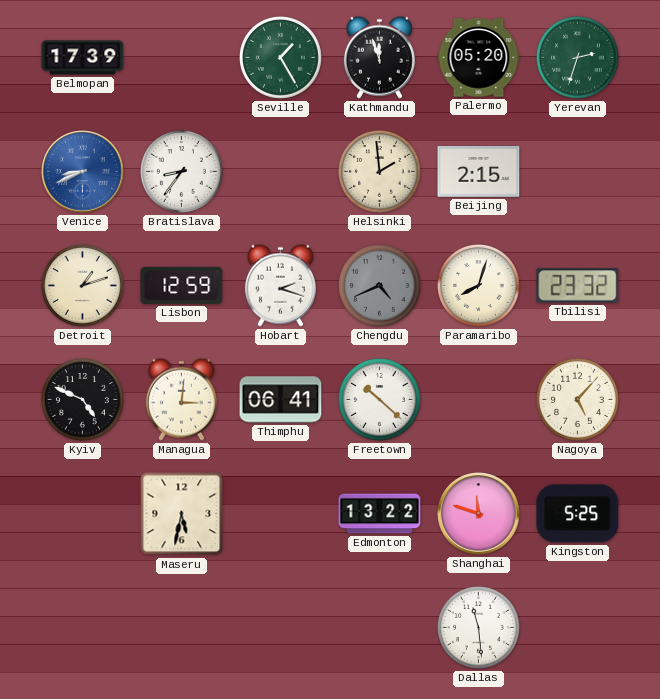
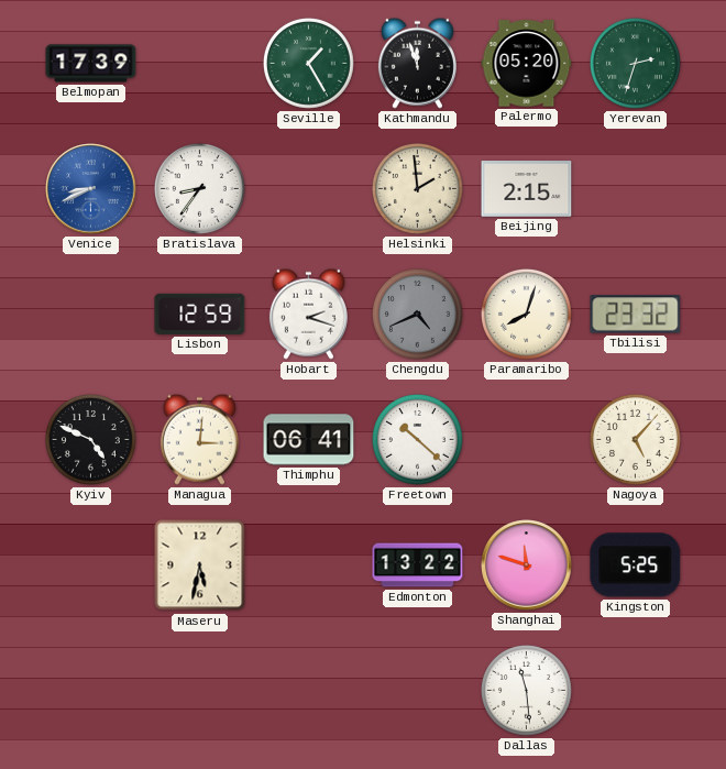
Detroit: 1:12 -> none
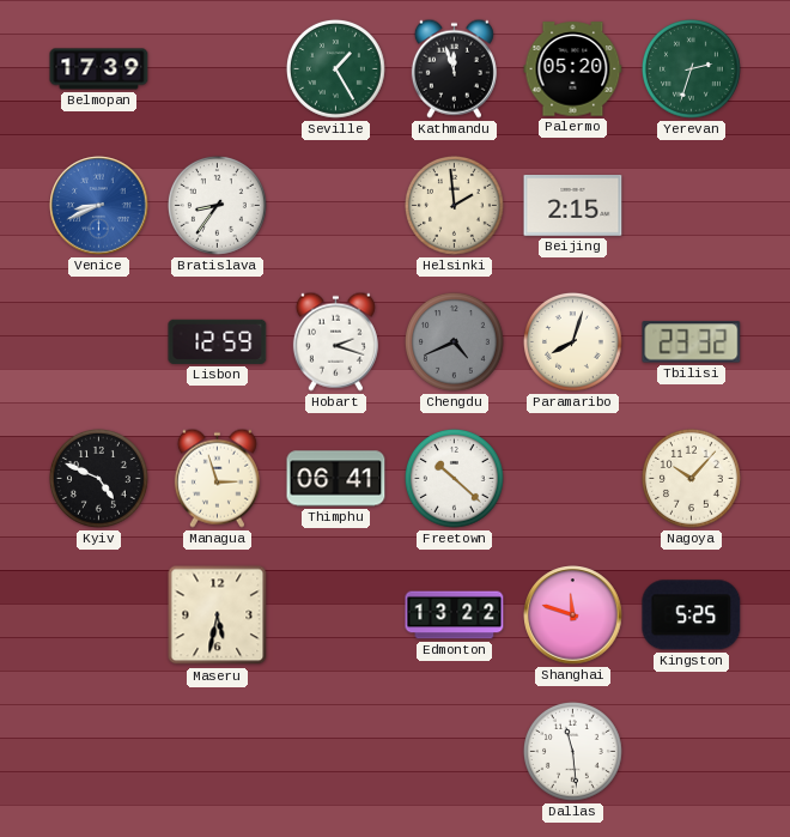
Managua: 3:01 -> 2:57
Nagoya: 5:07 -> 10:07
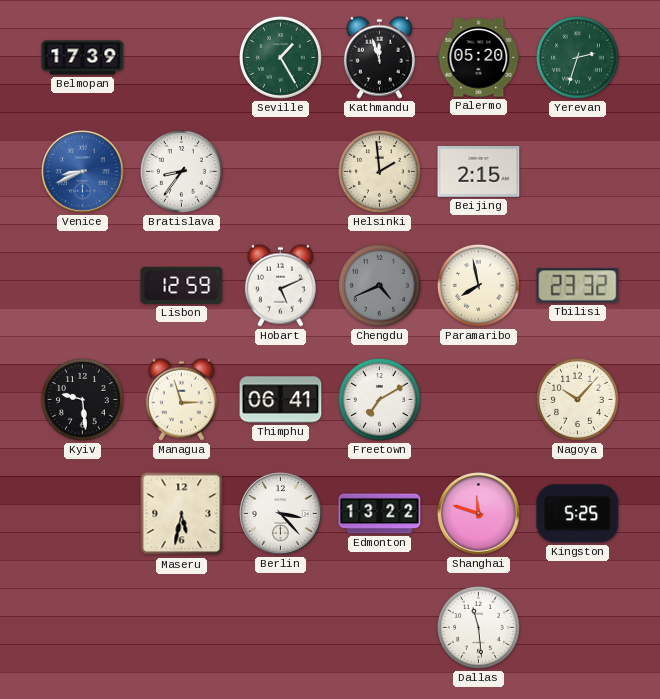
Hobart: 2:18 -> 5:11
Paramaribo: 8:03 -> 7:58
Kyiv: 4:49 -> 9:29
Freetown: 10:22 -> 7:10
Berlin: none -> 3:23
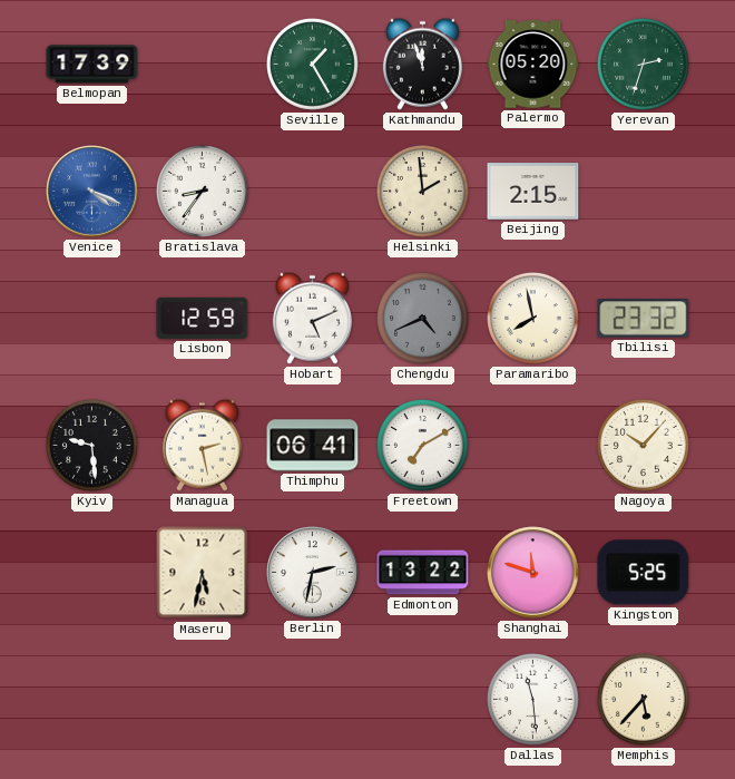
Venice: 8:41 -> 4:19
Managua: 2:57 -> 2:28
Berlin: 3:23 -> 2:32
Memphis: none -> 5:37
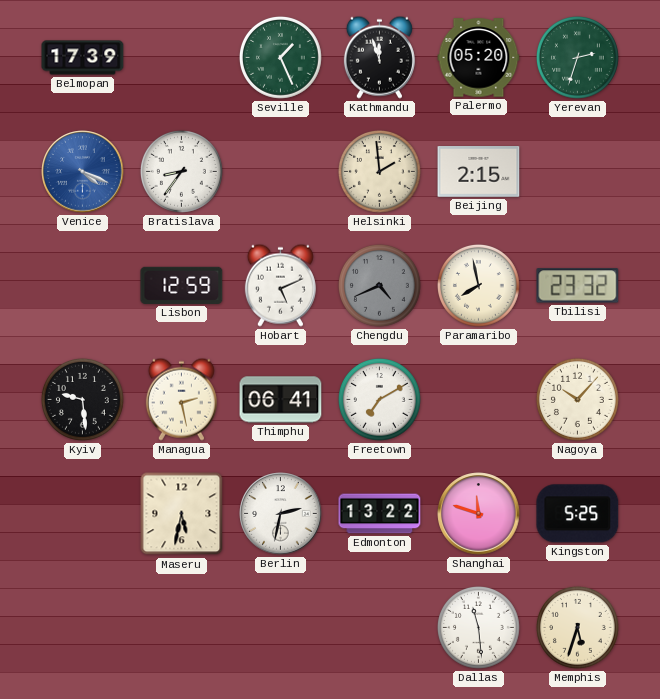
Seville: 1:25 -> 1:26
Memphis: 5:37 -> 5:33
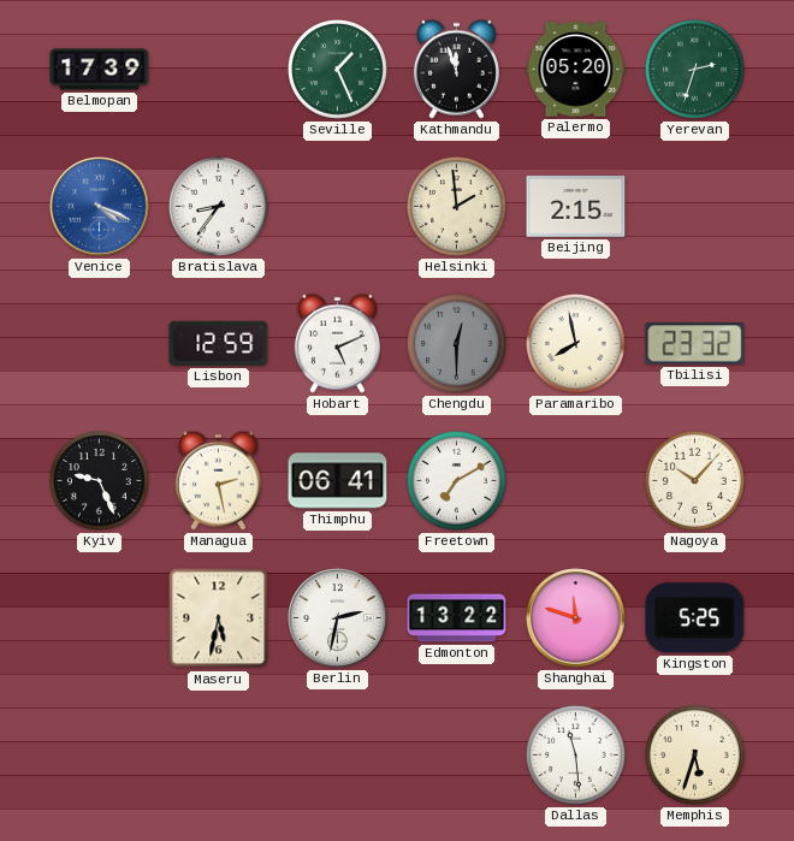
Chengdu: 4:41 -> 12:30
Kyiv: 9:29 -> 9:26
